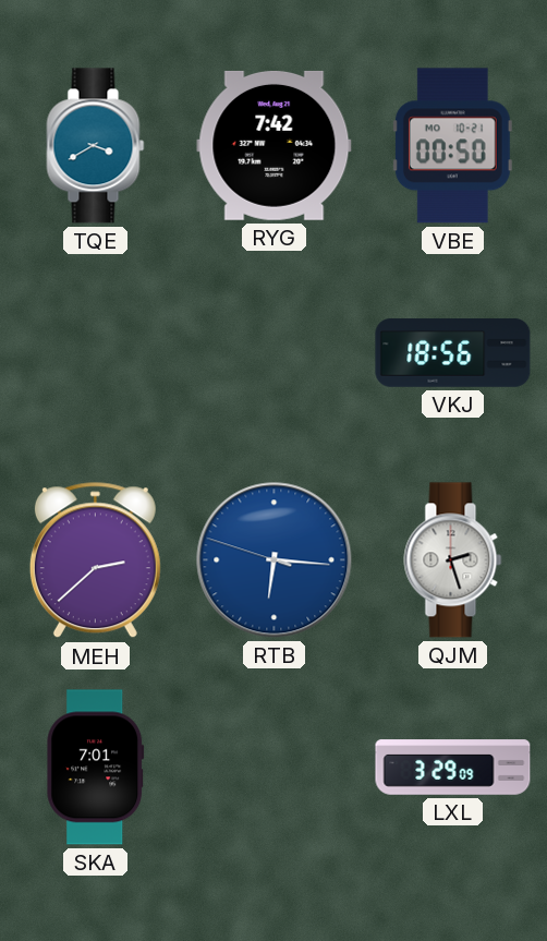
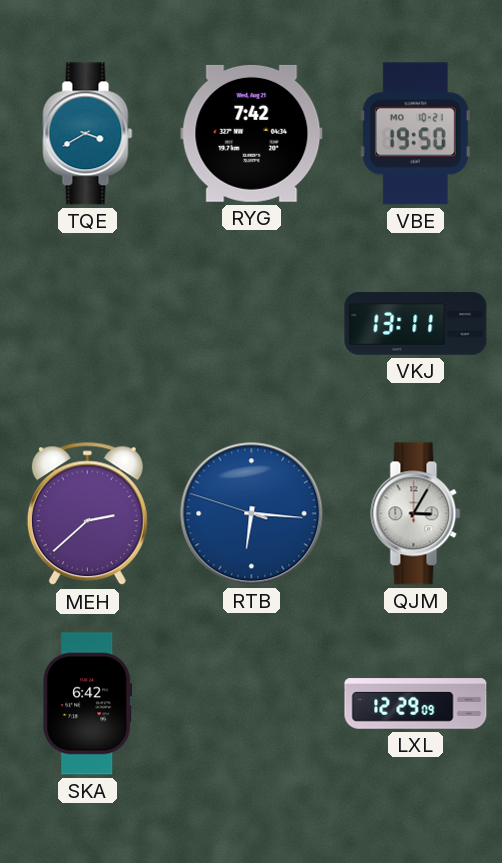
VBE: 00:50 -> 19:50
VKJ: 18:56 -> 13:11
QJM: 2:27 -> 3:05
SKA: 7:01 -> 6:42
LXL: 3:29 -> 12:29
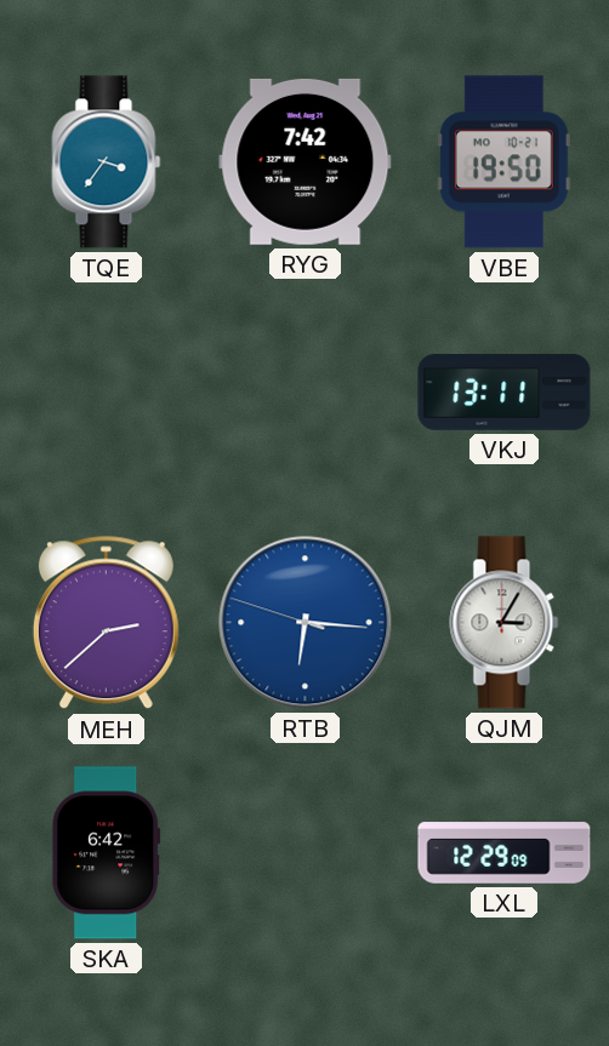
TQE: 3:40 -> 3:36
